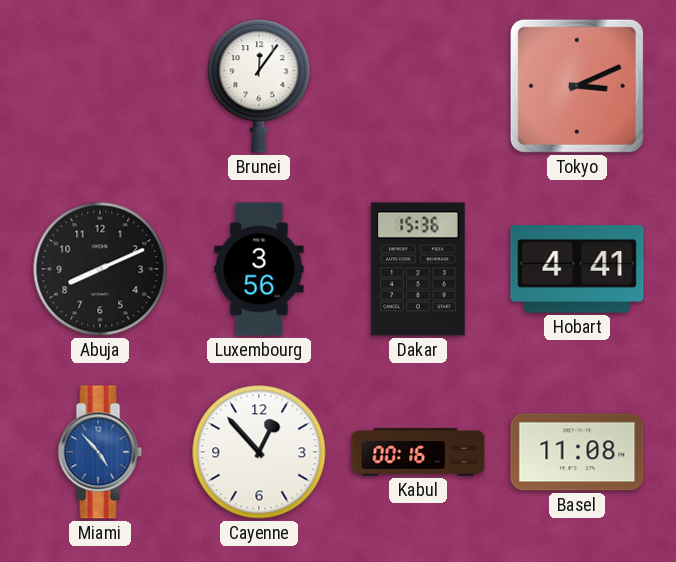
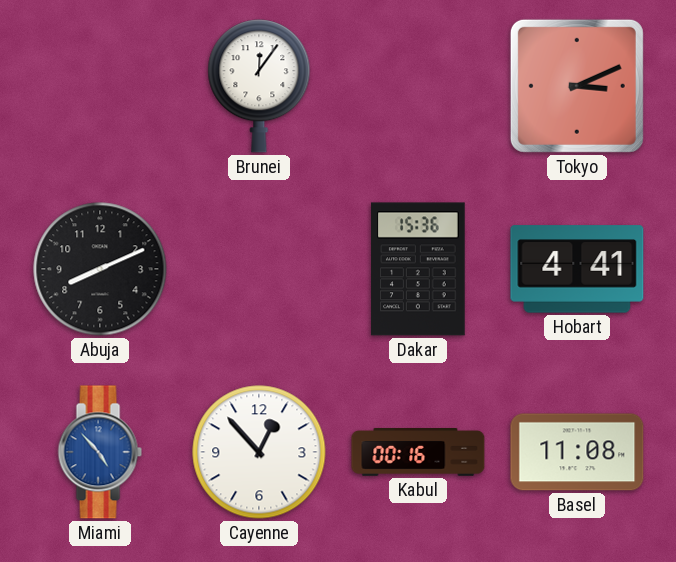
Luxembourg: 3:56 -> none
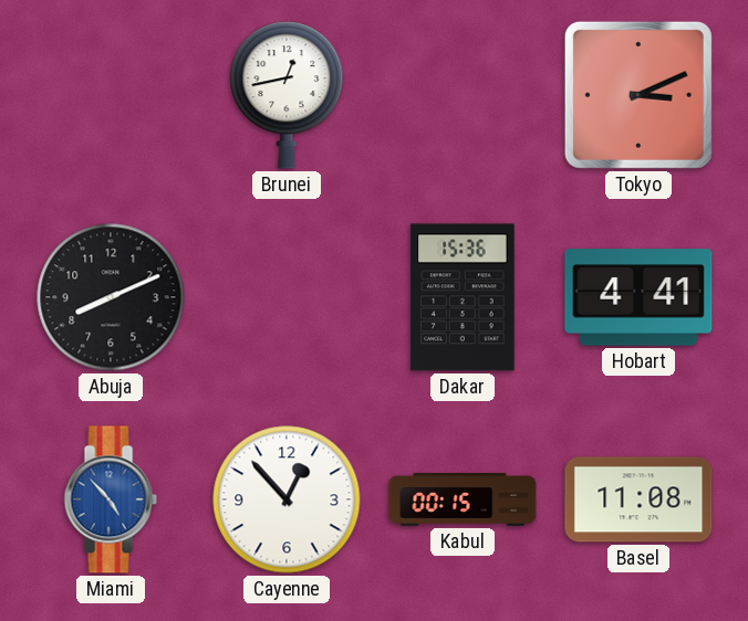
Brunei: 12:06 -> 12:43
Kabul: 00:16 -> 00:15
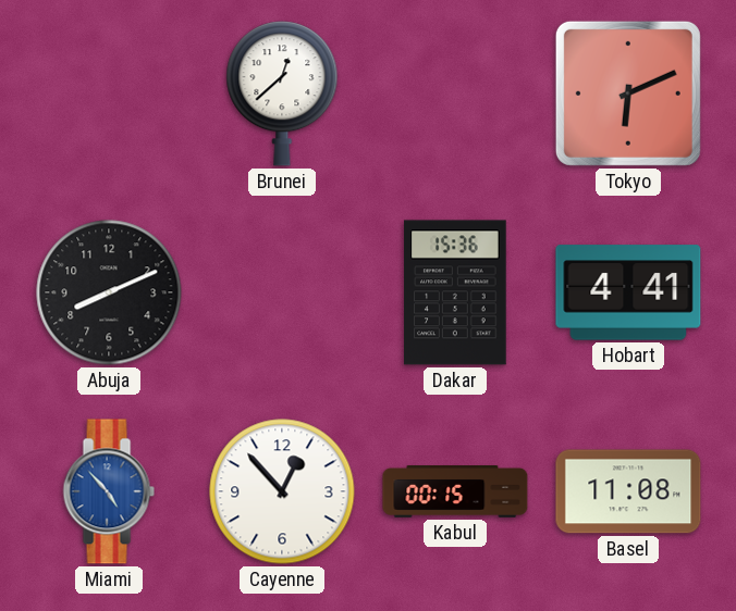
Brunei: 12:43 -> 12:38
Tokyo: 3:11 -> 6:11
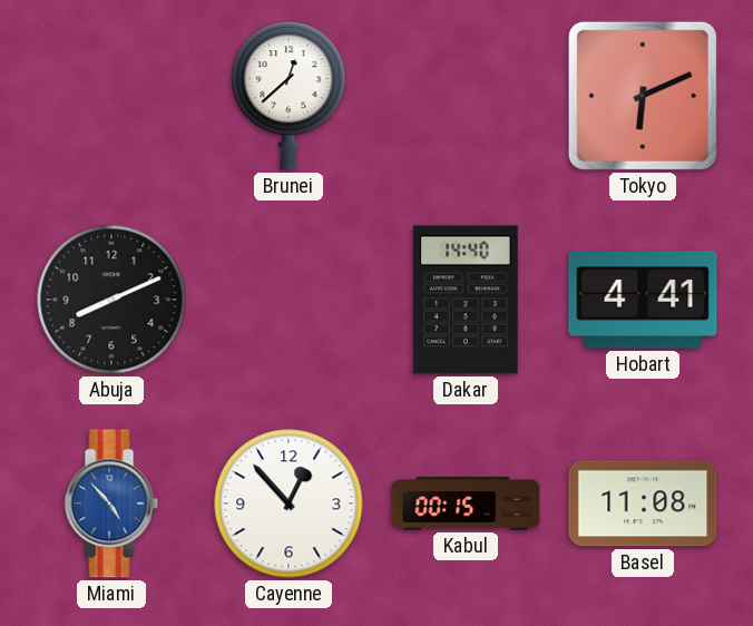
Dakar: 15:36 -> 14:40
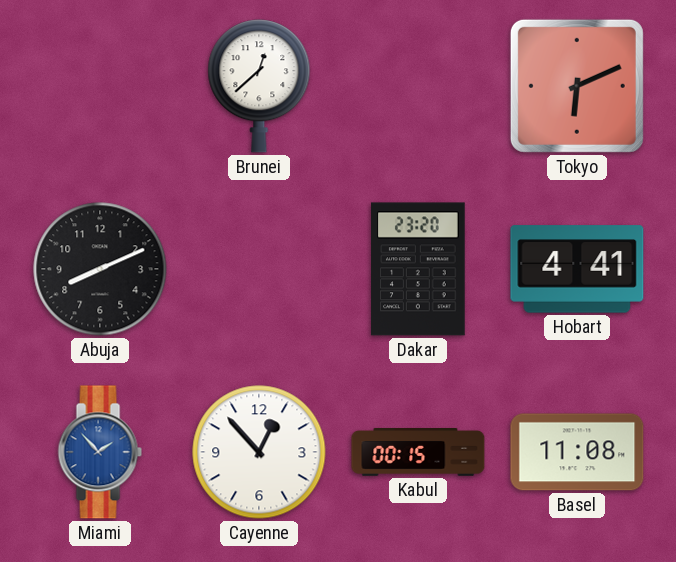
Dakar: 14:40 -> 23:20
Miami: 4:53 -> 1:53
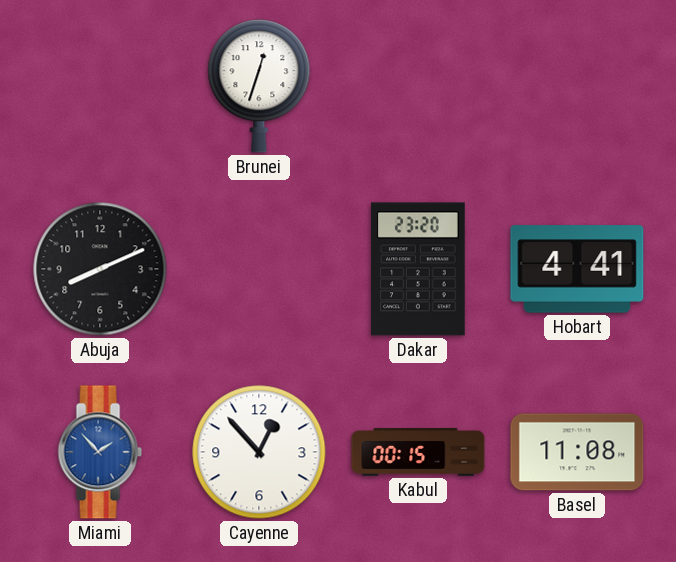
Brunei: 12:38 -> 12:33
Tokyo: 6:11 -> none
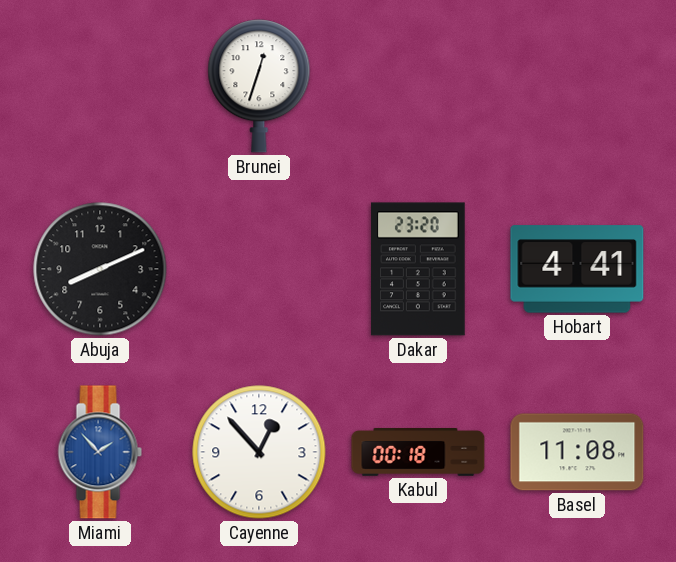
Kabul: 00:15 -> 00:18
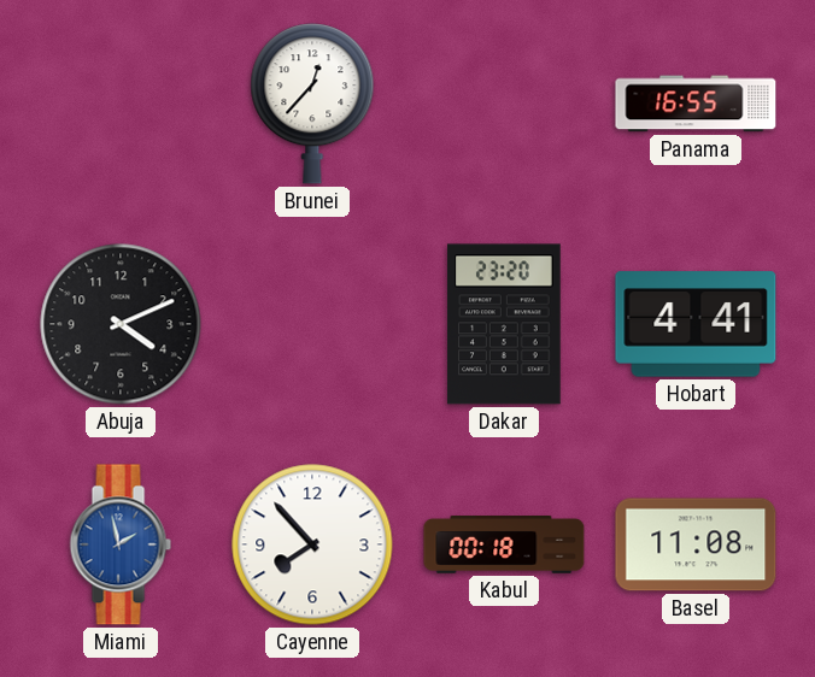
Brunei: 12:33 -> 12:37
Panama: none -> 16:55
Abuja: 8:11 -> 4:11
Miami: 1:53 -> 1:58
Cayenne: 12:53 -> 7:53
